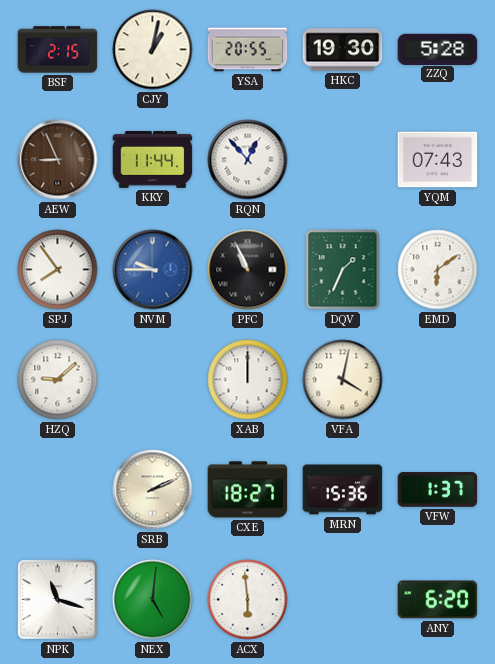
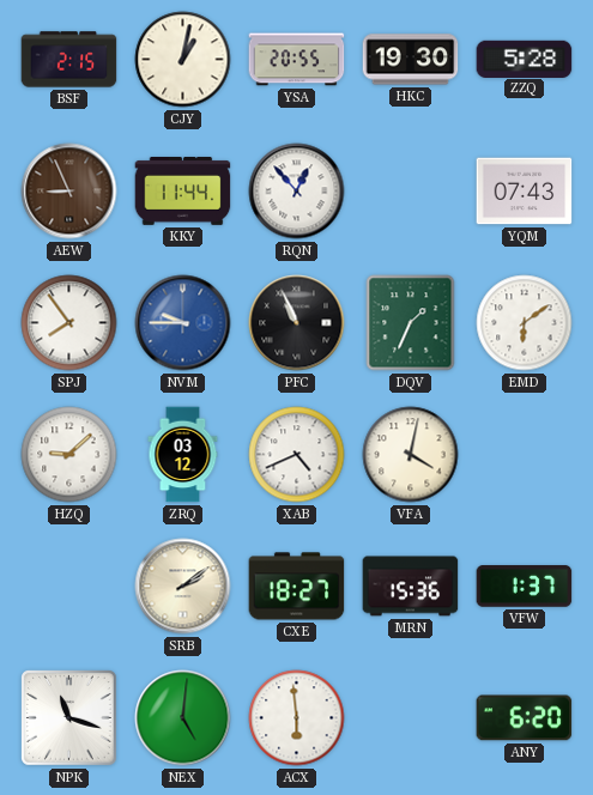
ZRQ: none -> 03:12
XAB: 12:00 -> 4:41
SRB: 2:11 -> 2:09
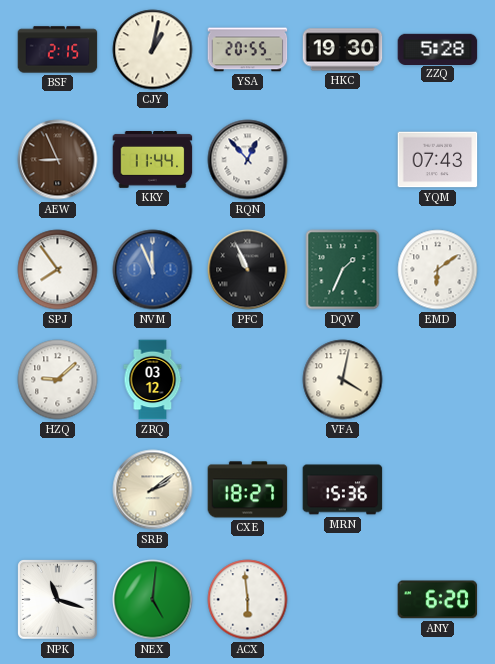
NVM: 9:45 -> 11:56
XAB: 4:41 -> none
VFW: 1:37 -> none
